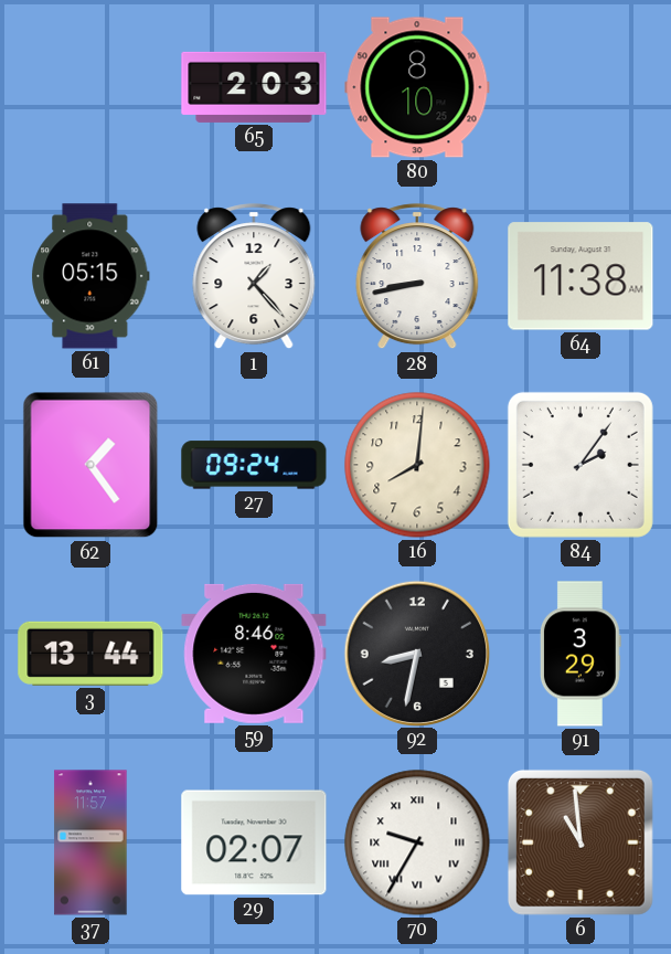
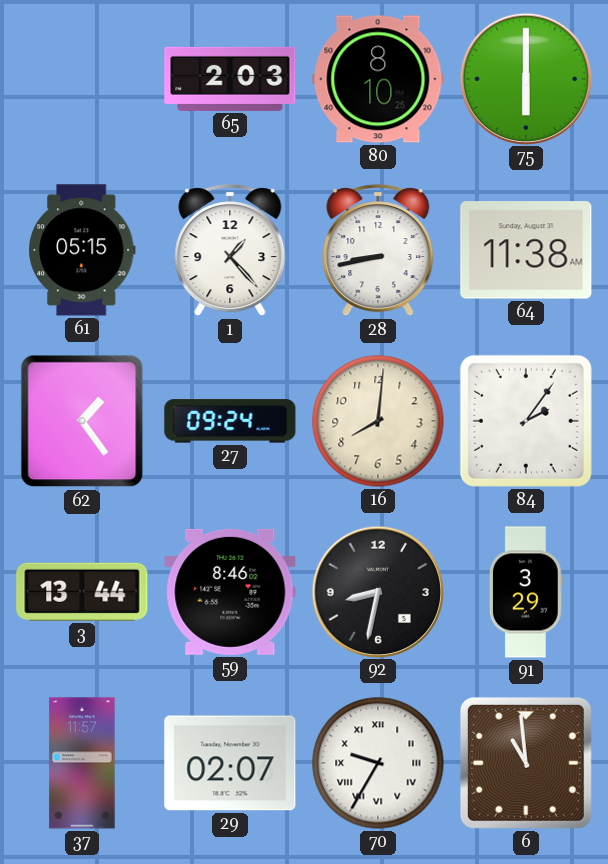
75: none -> 6:00
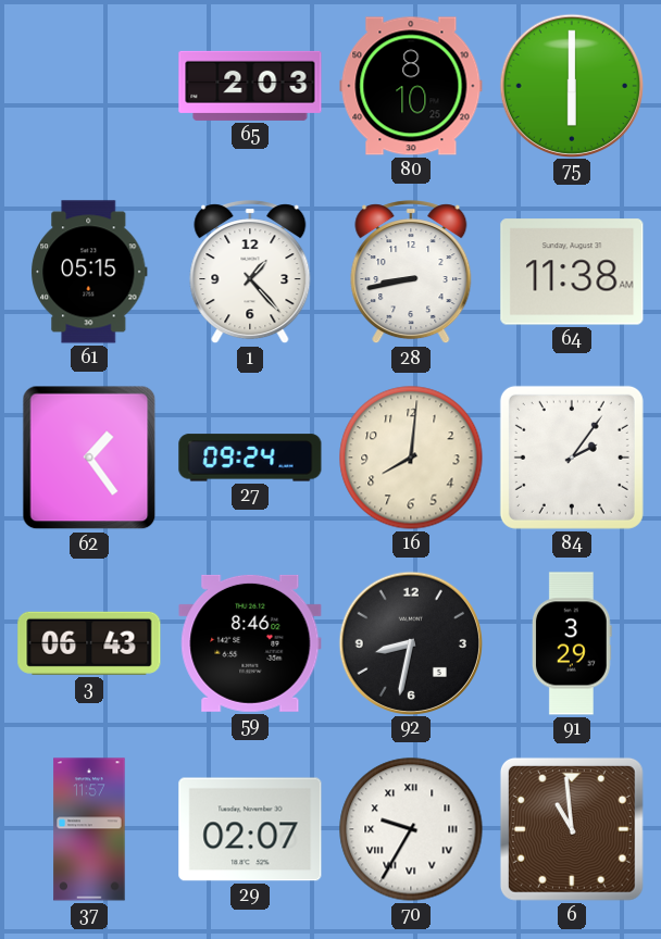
3: 13:44 -> 06:43
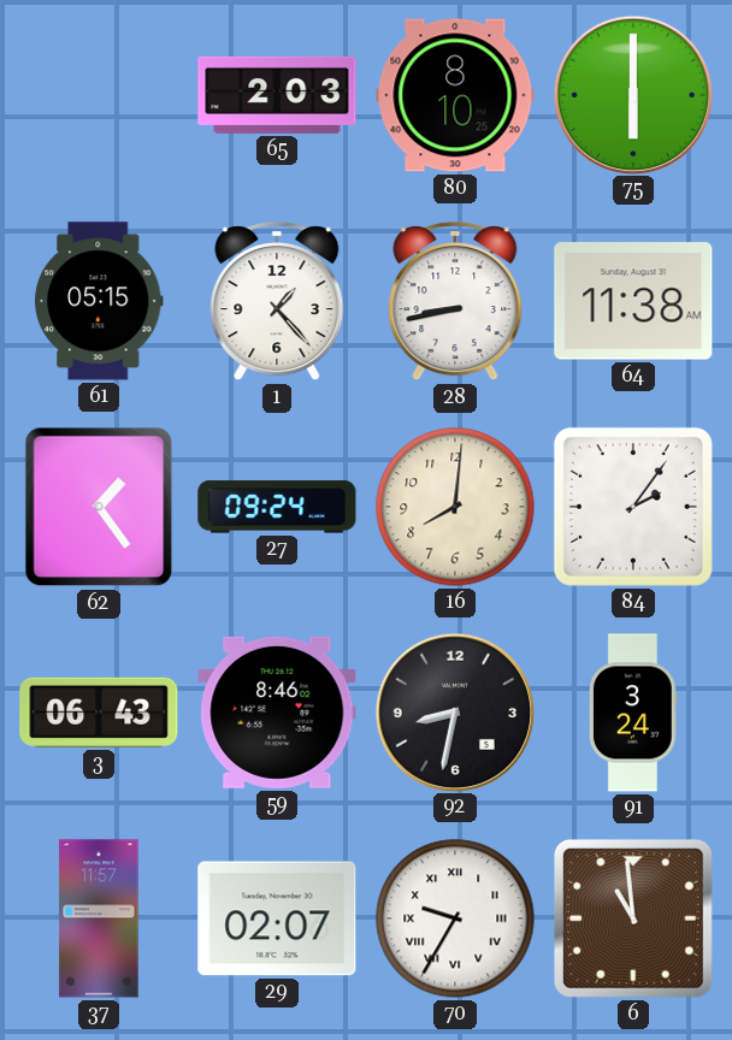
91: 3:29 -> 3:24
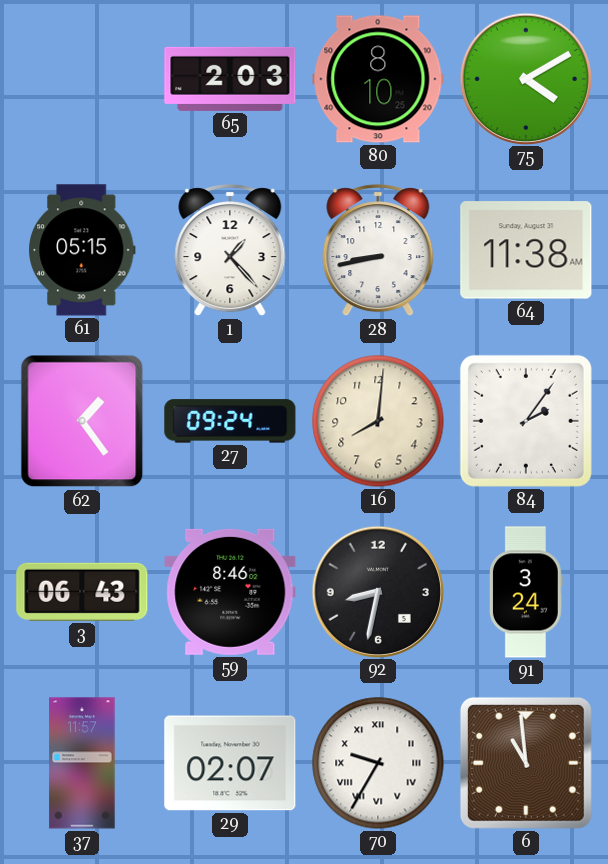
75: 6:00 -> 4:10
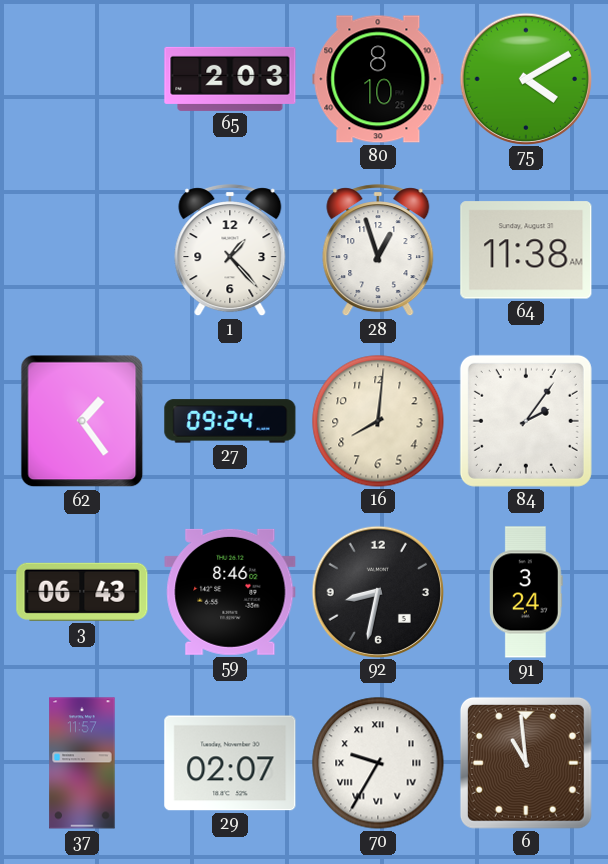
61: 05:15 -> none
28: 8:43 -> 12:57
